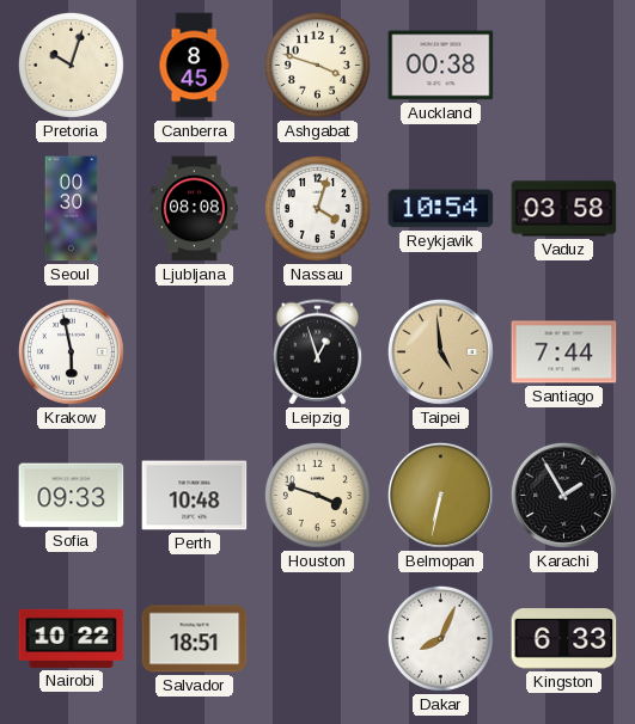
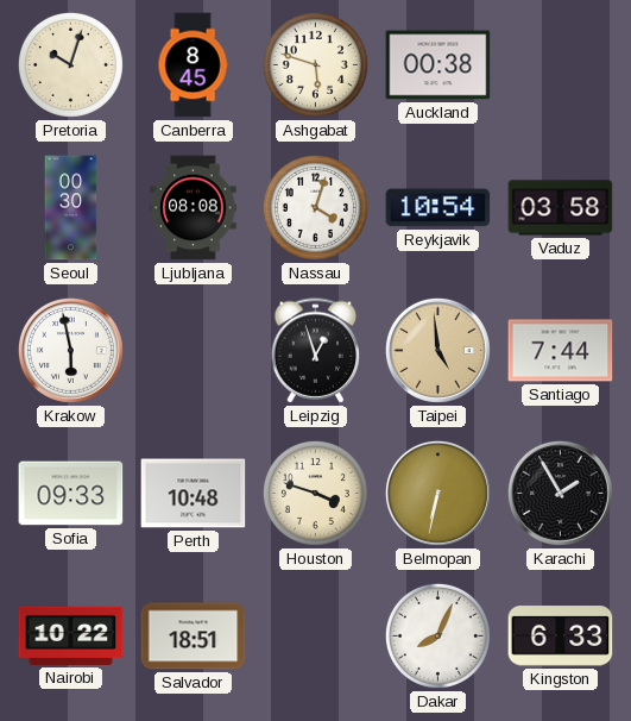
Ashgabat: 3:48 -> 5:48
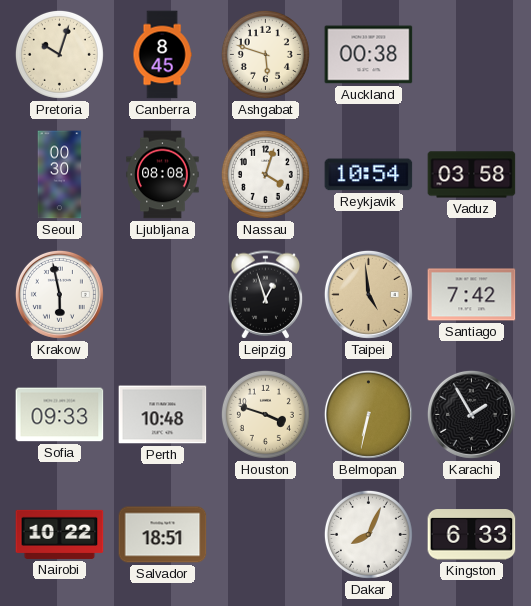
Santiago: 7:44 -> 7:42
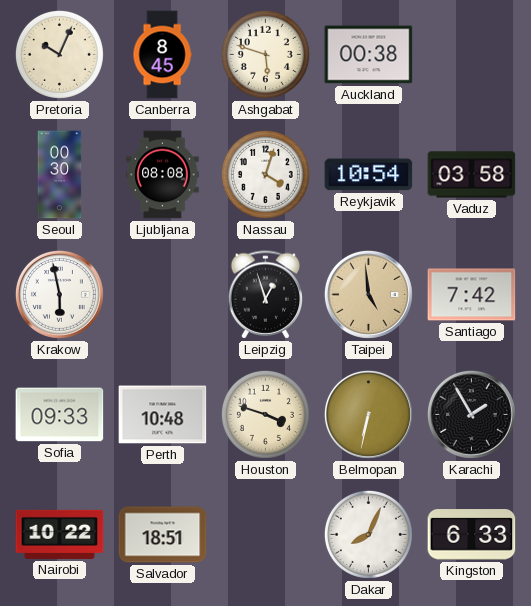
Pretoria: 10:03 -> 10:04
